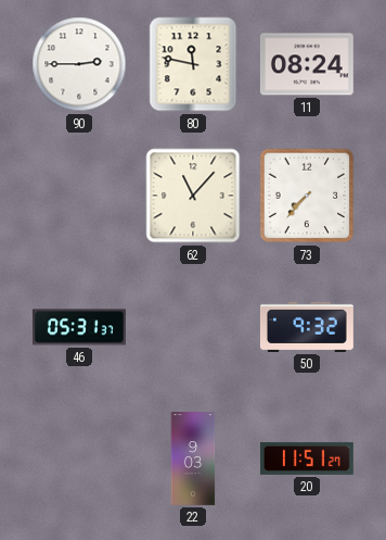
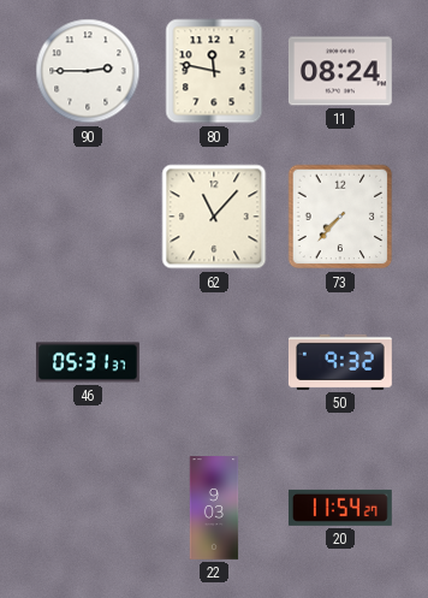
20: 11:51 -> 11:54
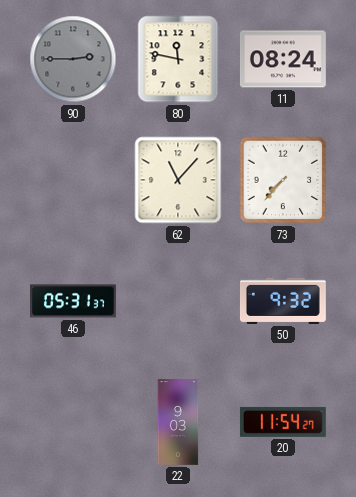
90 dial: white -> grey
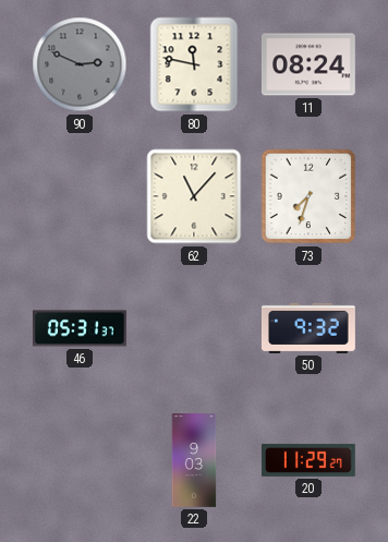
90: 2:45 -> 2:49
73: 7:37 -> 7:33
20: 11:54 -> 11:29
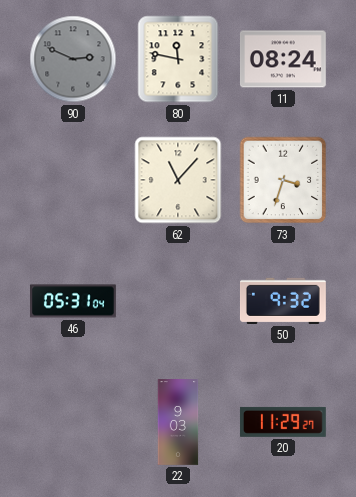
73: 7:33 -> 3:33
46: 05:31:37 -> 05:31:04
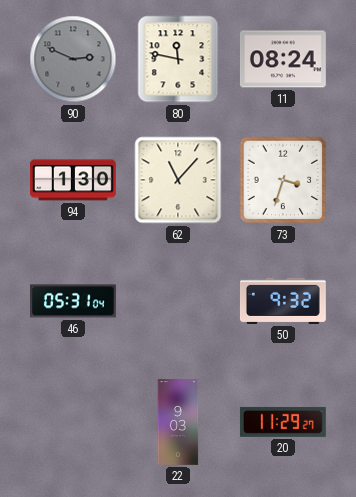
94: none -> 1:30
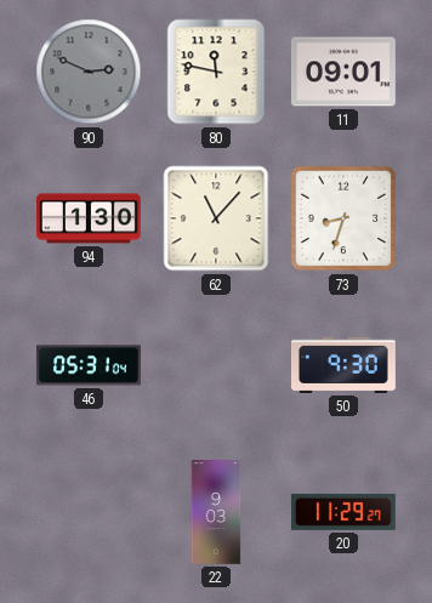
11: 08:24 -> 09:01
73: 3:33 -> 8:33
50: 9:32 -> 9:30
